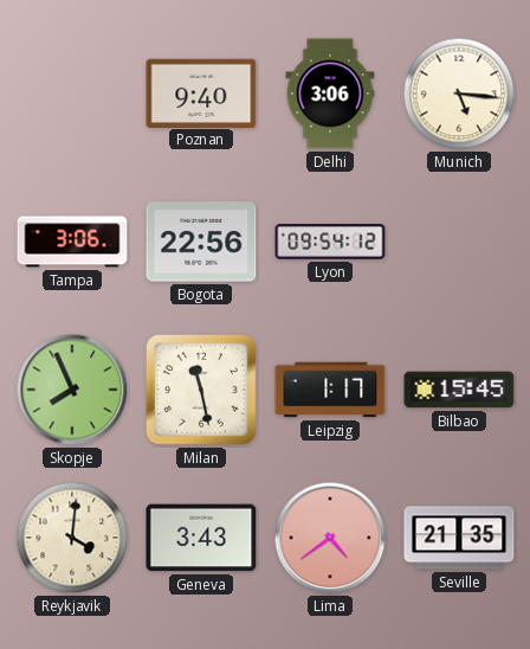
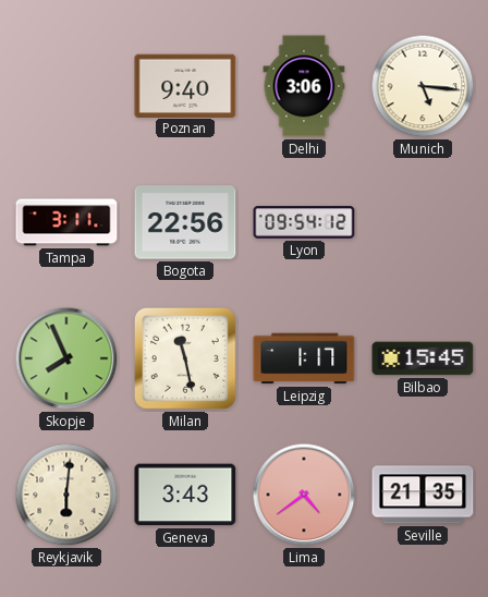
Tampa: 3:06 -> 3:11
Reykjavik: 4:01 -> 6:01
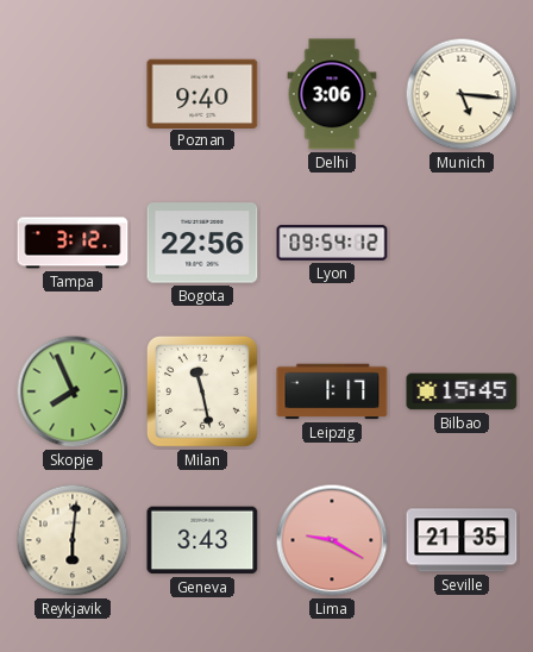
Tampa: 3:11 -> 3:12
Lima: 4:39 -> 9:20
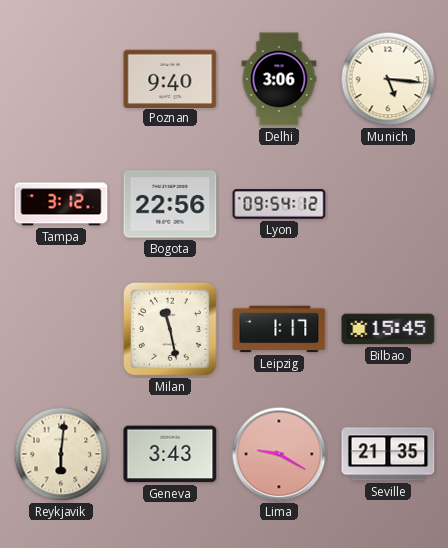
Skopje: 7:56 -> none
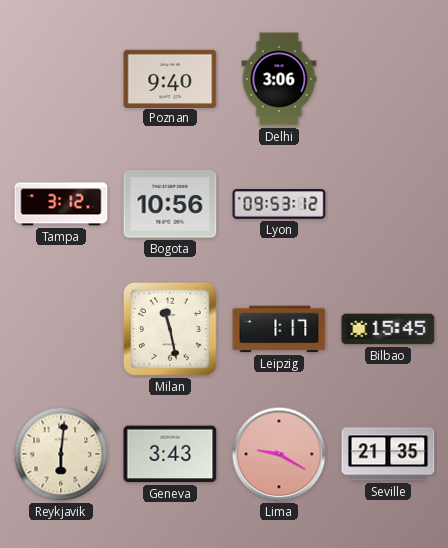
Munich: 5:16 -> none
Bogota: 22:56 -> 10:56
Lyon: 09:54 -> 09:53
